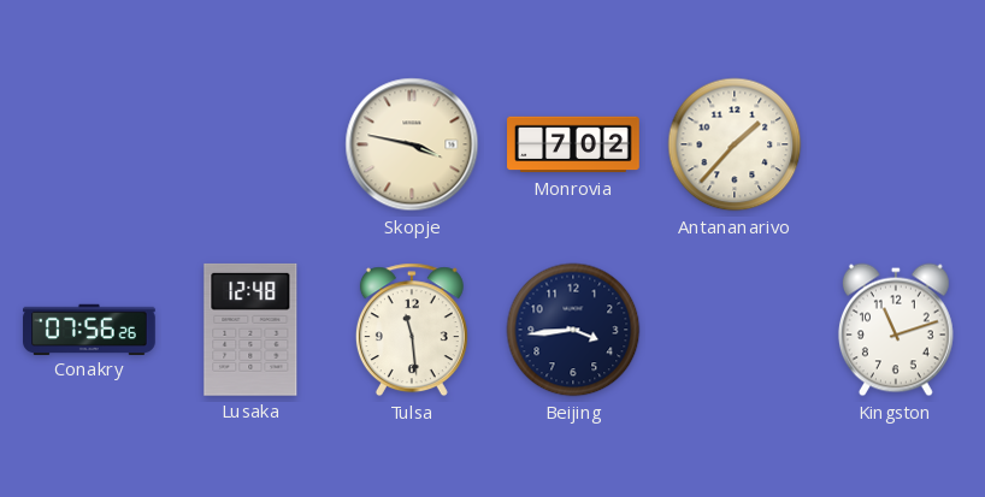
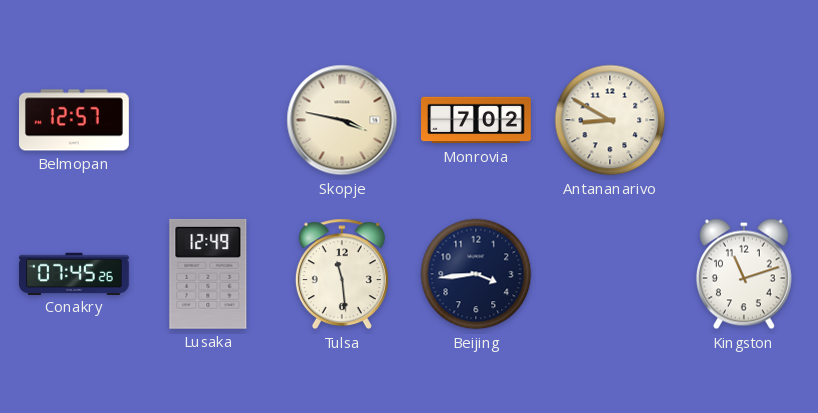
Belmopan: none -> 12:57
Antananarivo: 1:37 -> 8:50
Conakry: 07:56 -> 07:45
Lusaka: 12:48 -> 12:49
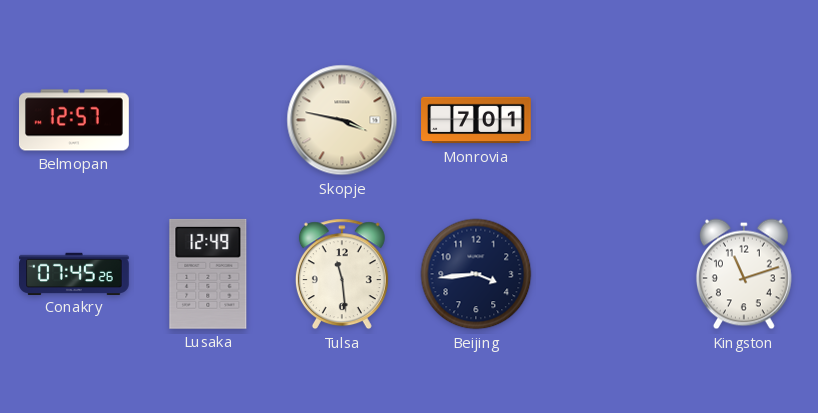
Monrovia: 7:02 -> 7:01
Antananarivo: 8:50 -> none
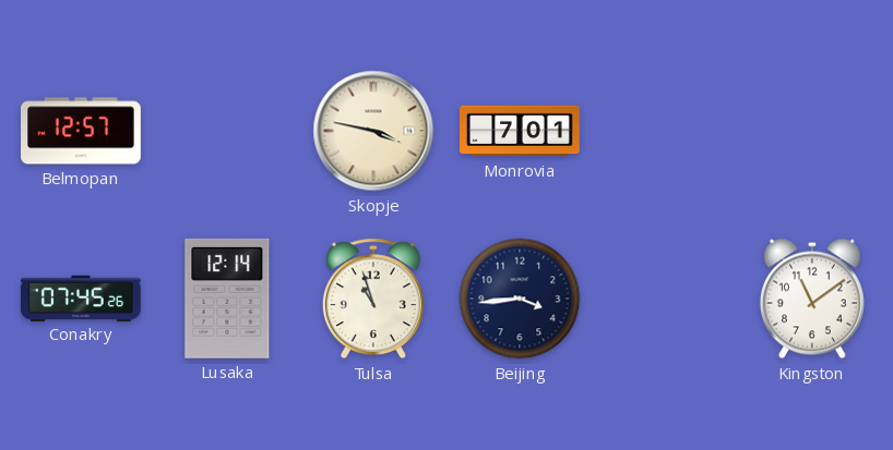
Lusaka: 12:49 -> 12:14
Tulsa: 11:29 -> 10:57
Kingston: 11:12 -> 11:09
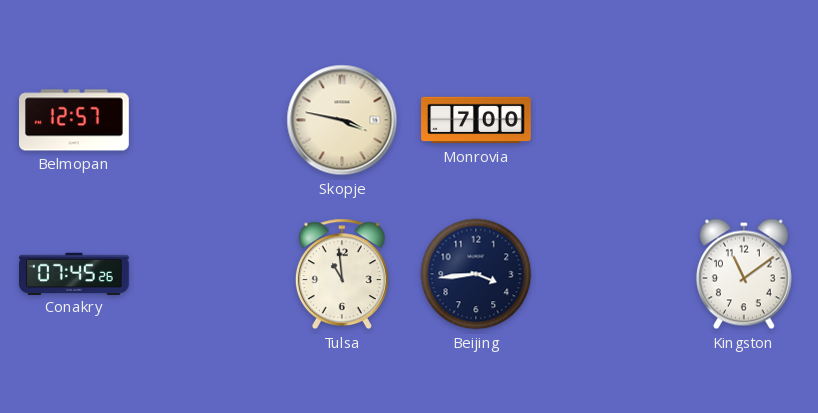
Monrovia: 7:01 -> 7:00
Lusaka: 12:14 -> none
Tulsa: 10:57 -> 10:59
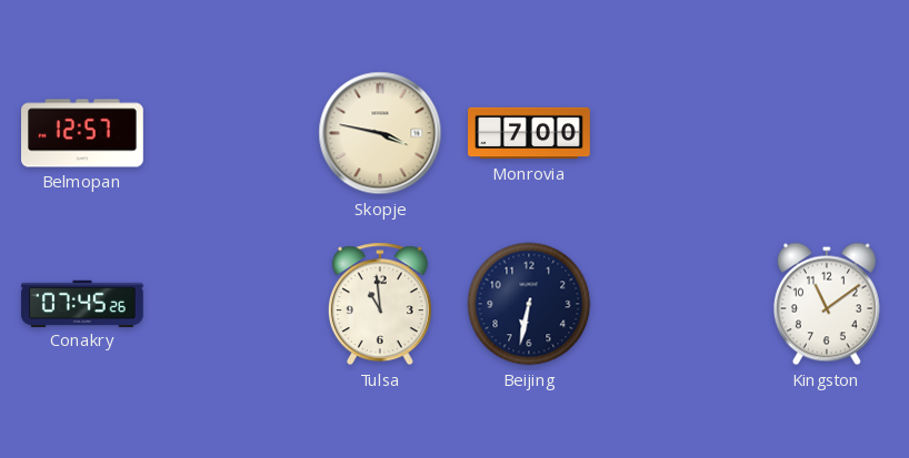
Beijing: 3:44 -> 6:32
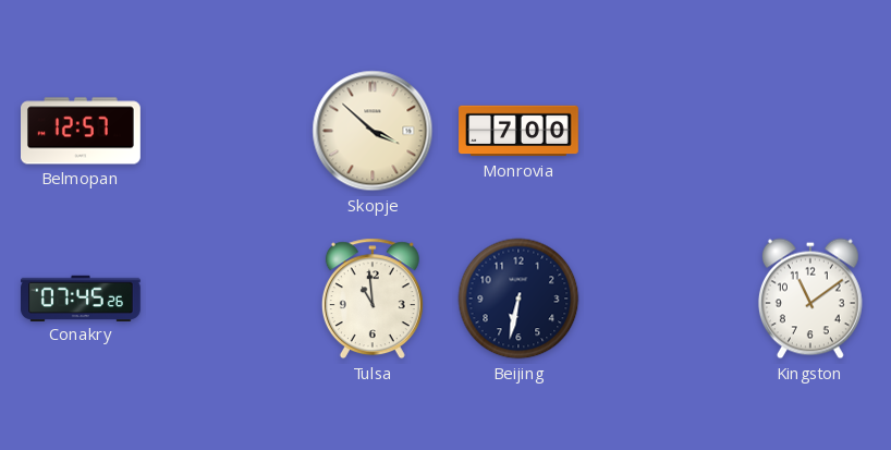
Skopje: 3:47 -> 3:52
